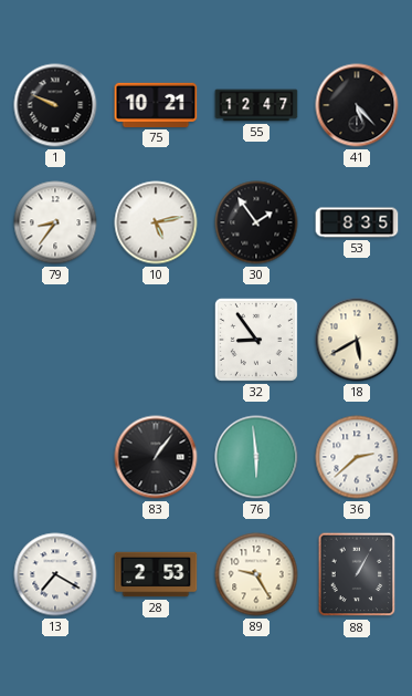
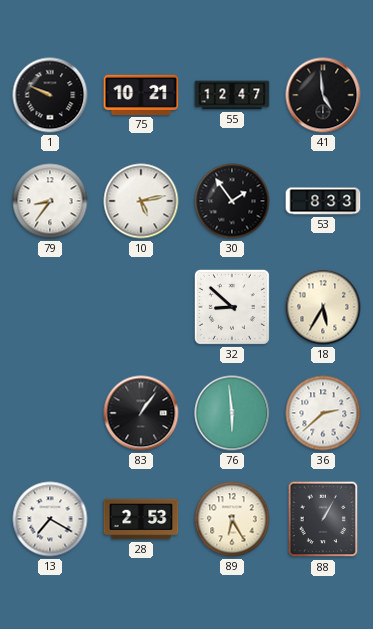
41: 5:23 -> 4:59
53: 8:35 -> 8:33
32: 8:54 -> 8:52
18: 5:40 -> 5:35
89: 9:25 -> 6:25
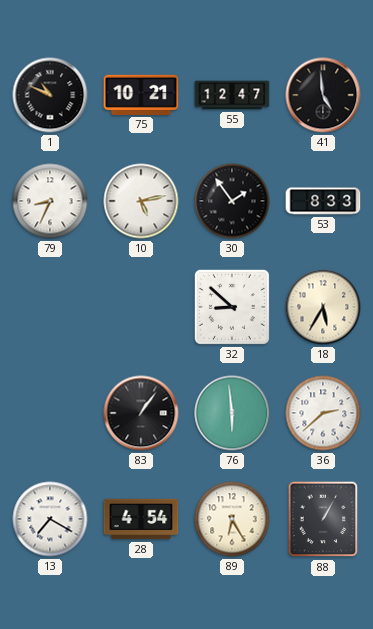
1: 9:49 -> 10:49
79: 8:36 -> 8:34
28: 2:53 -> 4:54
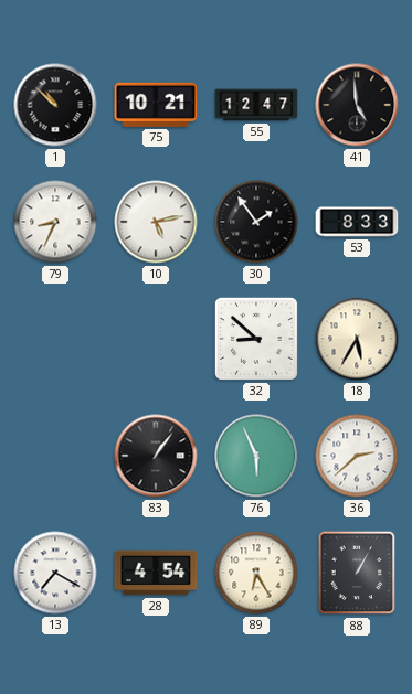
1: 10:49 -> 10:52
76: 5:59 -> 5:56
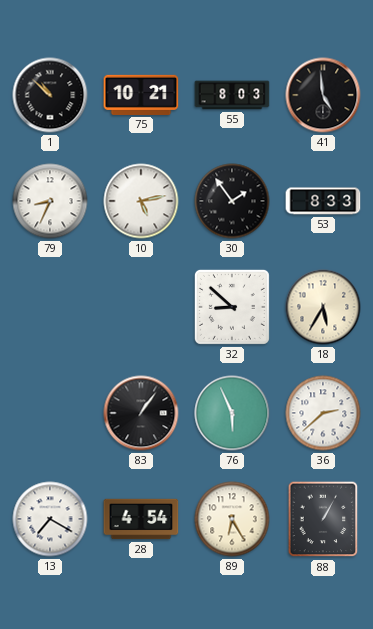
55: 12:47 -> 8:03
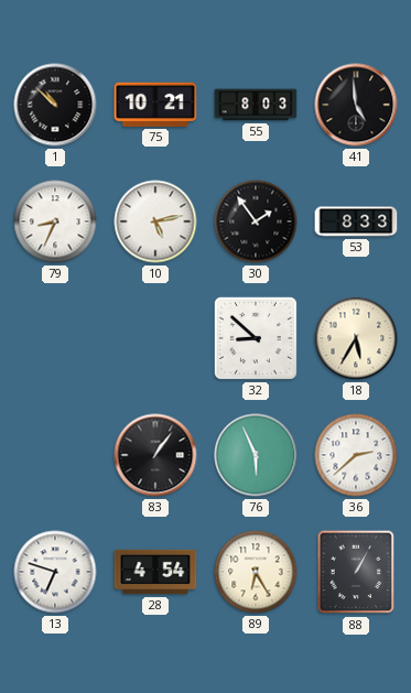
13: 7:20 -> 6:48
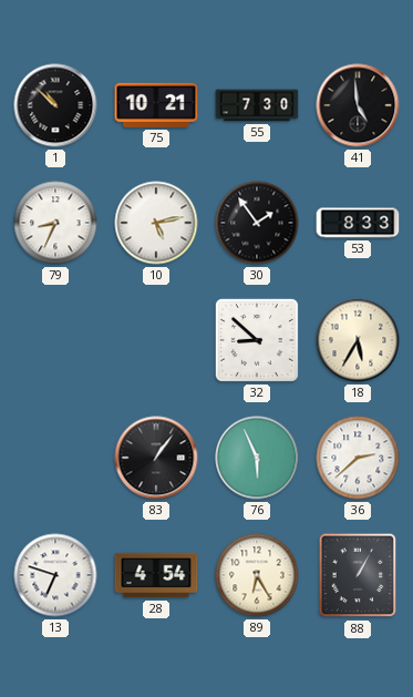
55: 8:03 -> 7:30
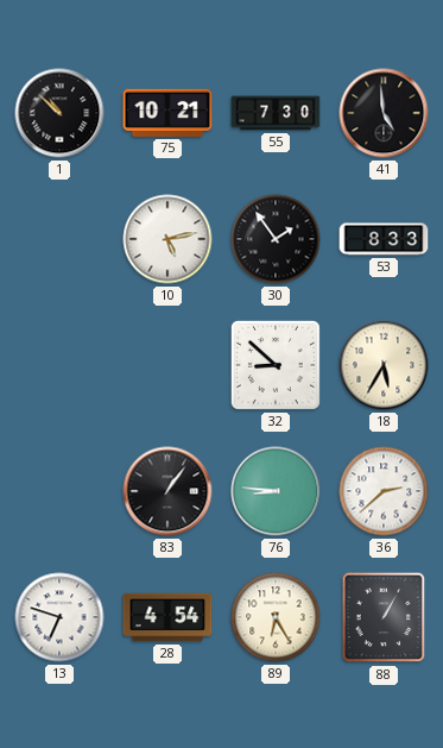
79: 8:34 -> none
76: 5:56 -> 8:46
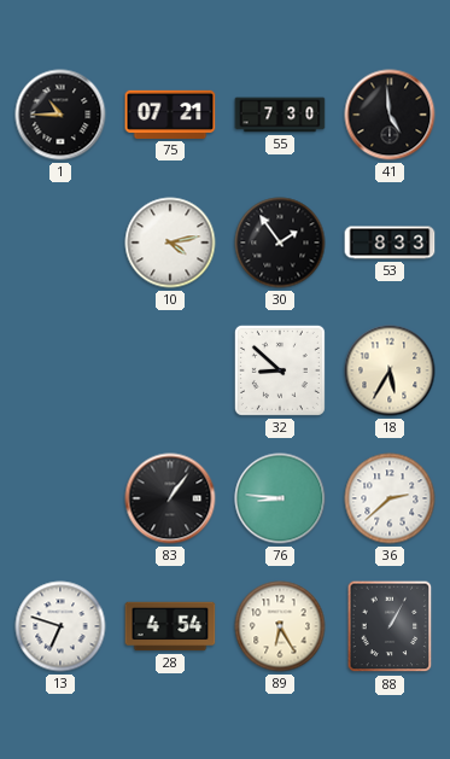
1: 10:52 -> 10:45
75: 10:21 -> 07:21
10: 5:13 -> 4:13
